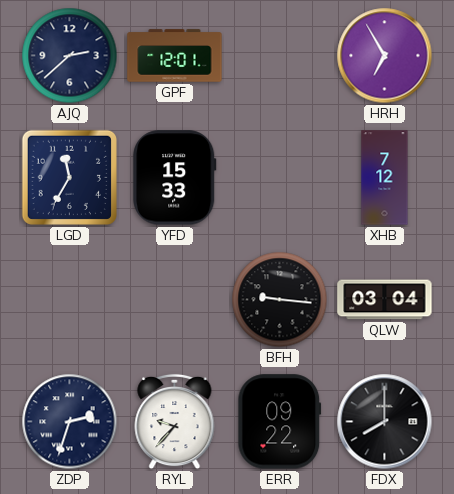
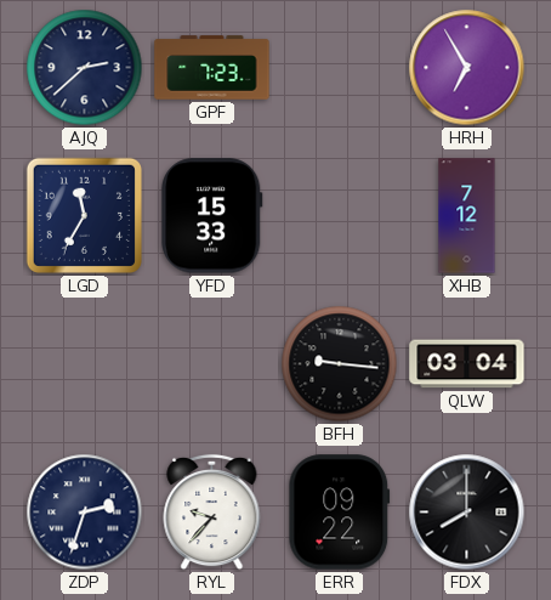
GPF: 12:01 -> 7:23
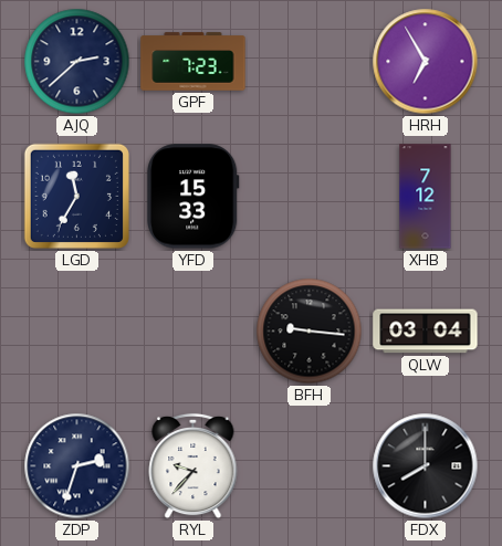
ERR: 09:22 -> none
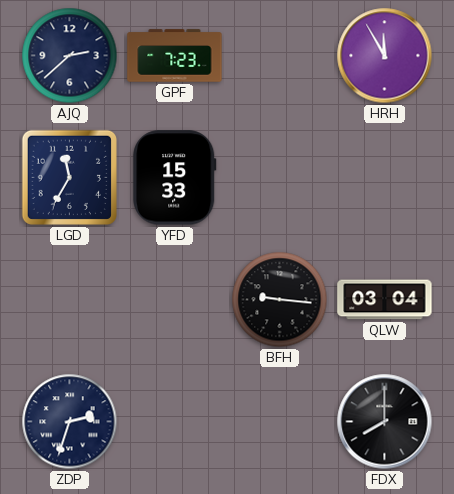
HRH: 6:55 -> 11:55
XHB: 7:12 -> none
RYL: 9:37 -> none
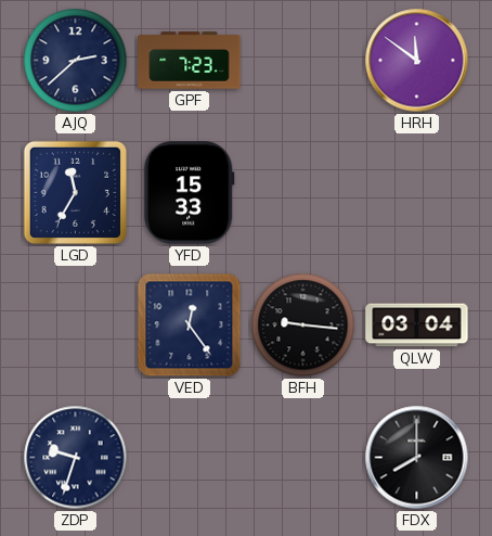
HRH: 11:55 -> 11:51
VED: none -> 12:24
ZDP: 2:33 -> 9:33
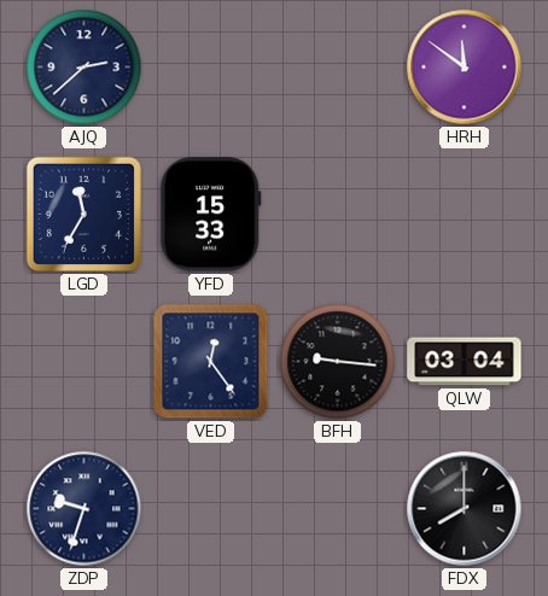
GPF: 7:23 -> none
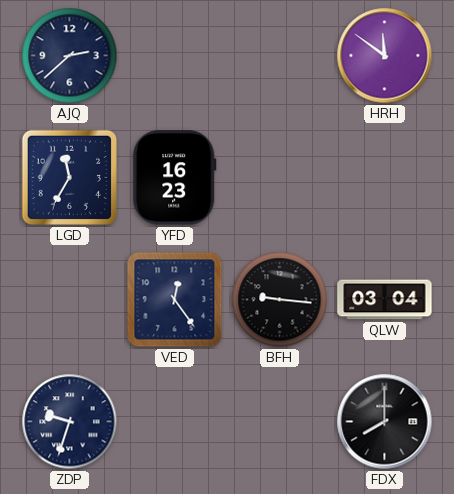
YFD: 15:33 -> 16:23
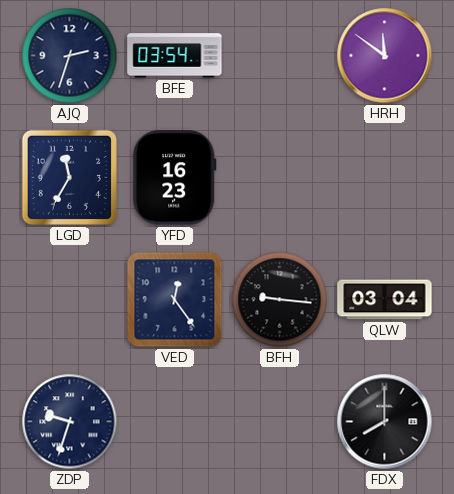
AJQ: 2:38 -> 2:33
BFE: none -> 03:54
